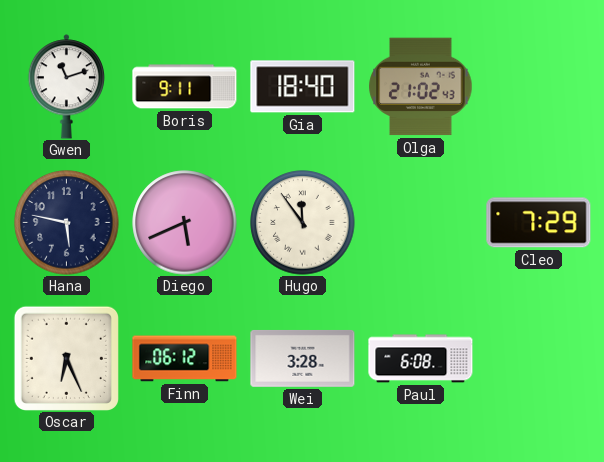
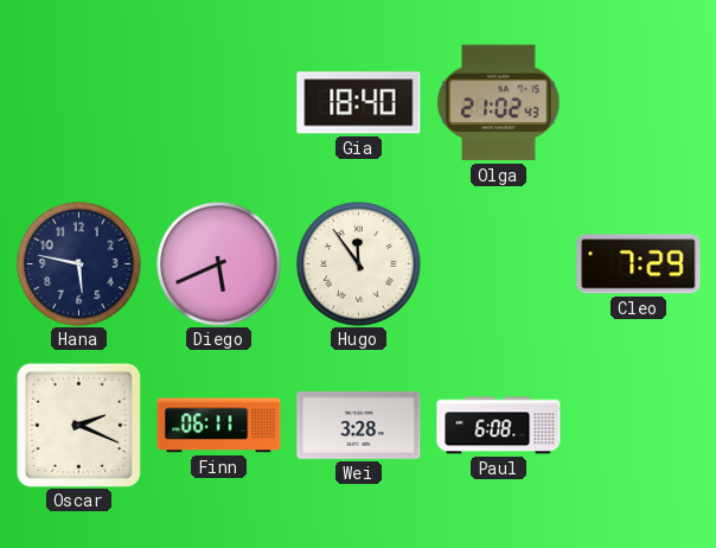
Gwen: 11:12 -> none
Boris: 9:11 -> none
Oscar: 6:26 -> 2:19
Finn: 06:12 -> 06:11
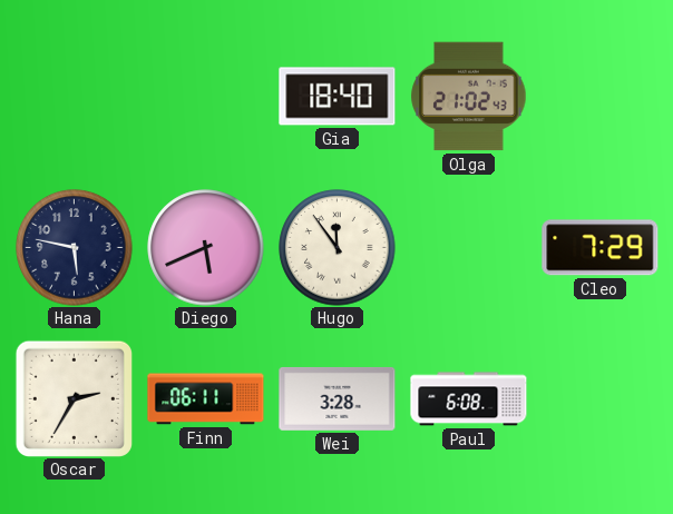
Oscar: 2:19 -> 2:35
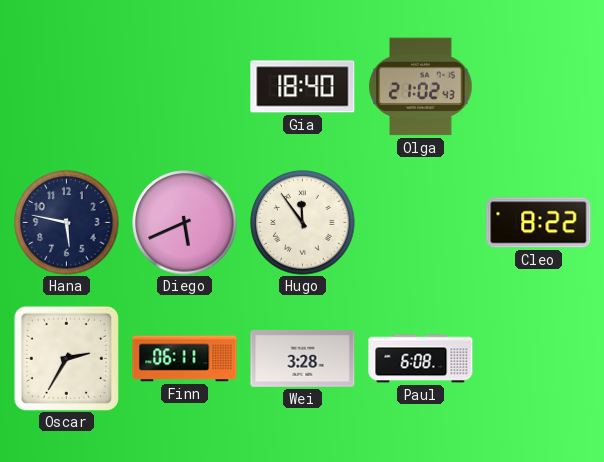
Cleo: 7:29 -> 8:22
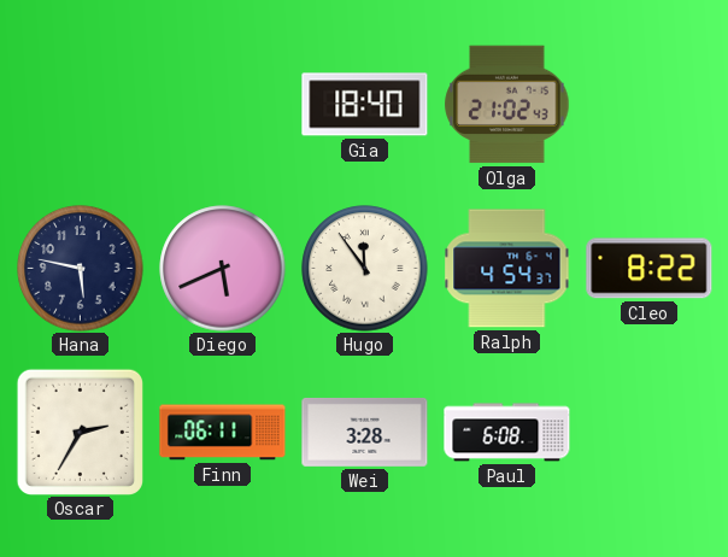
Ralph: none -> 4:54
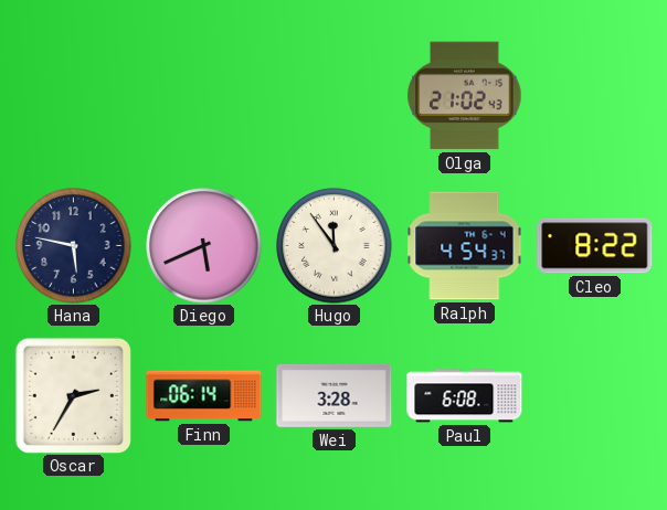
Gia: 18:40 -> none
Finn: 06:11 -> 06:14
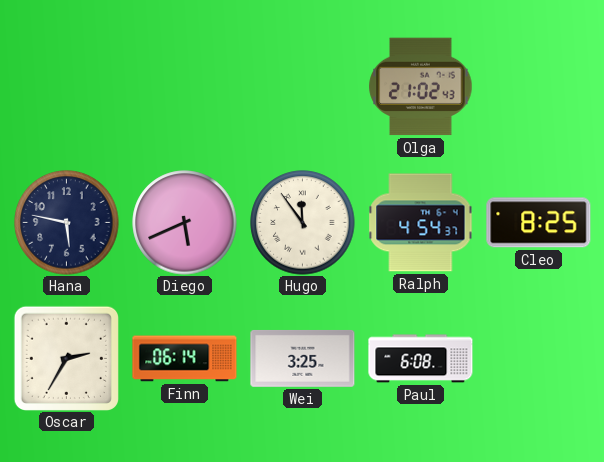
Cleo: 8:22 -> 8:25
Wei: 3:28 -> 3:25
